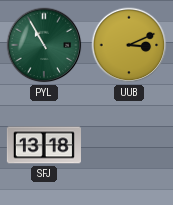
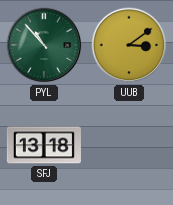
PYL: 10:55 -> 10:53
UUB: 3:11 -> 3:09
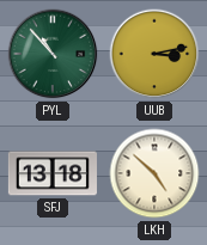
UUB: 3:09 -> 3:13
LKH: none -> 4:52
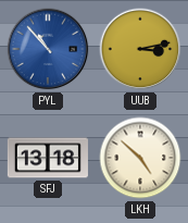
PYL dial: green -> blue
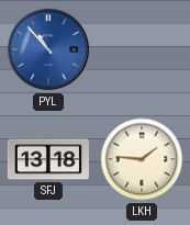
UUB: 3:13 -> none
LKH: 4:52 -> 1:46
